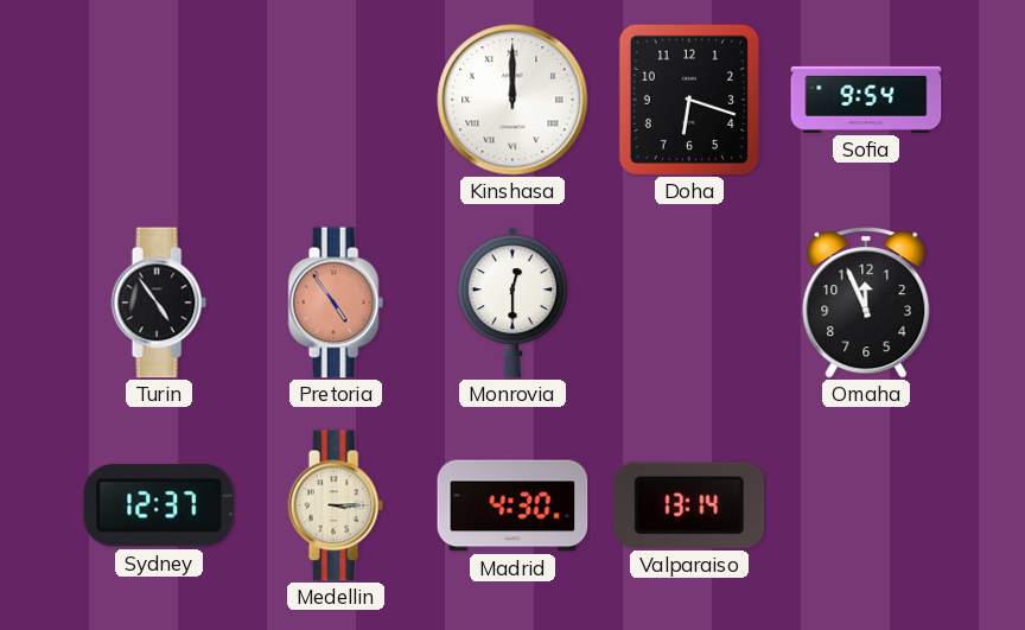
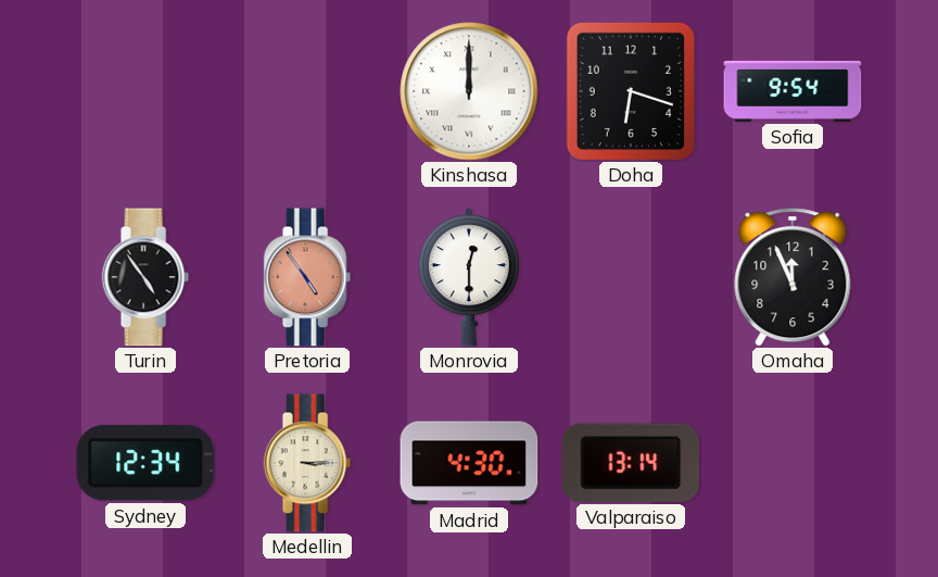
Sydney: 12:37 -> 12:34
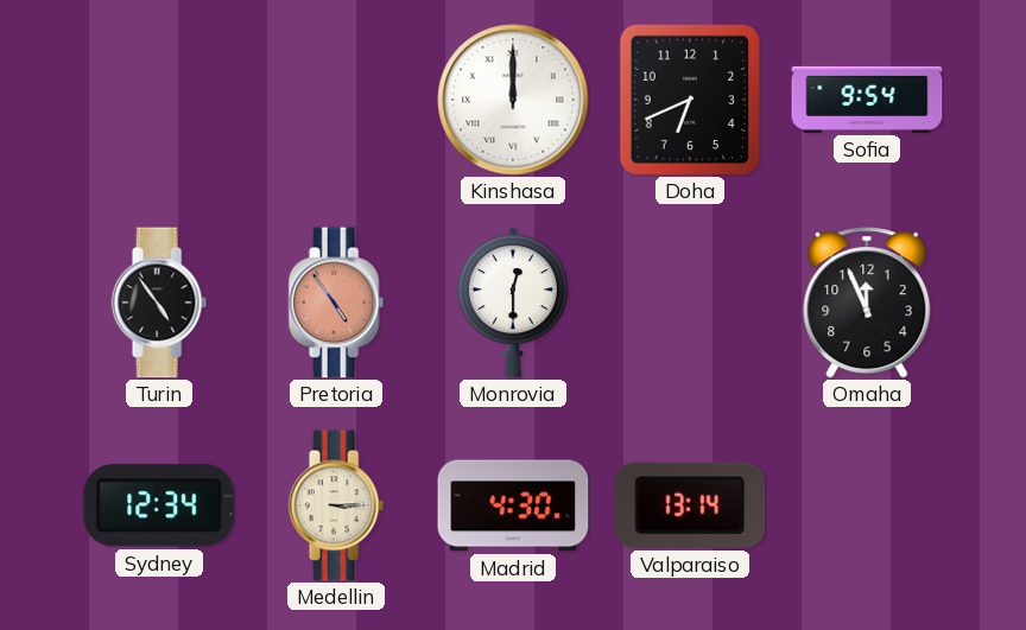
Doha: 6:18 -> 6:41
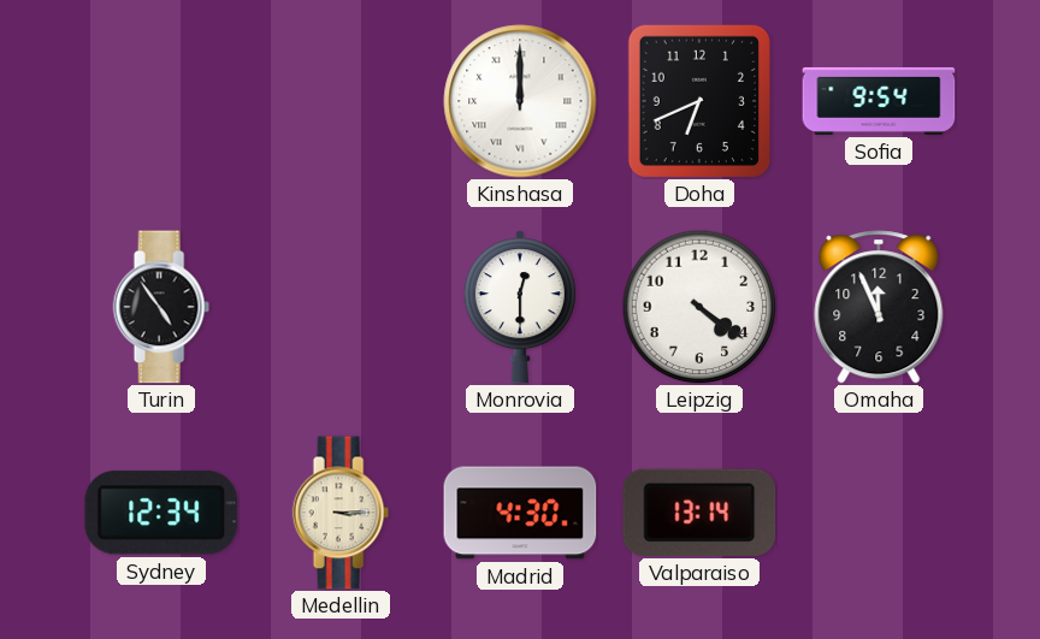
Pretoria: 4:54 -> none
Leipzig: none -> 4:21
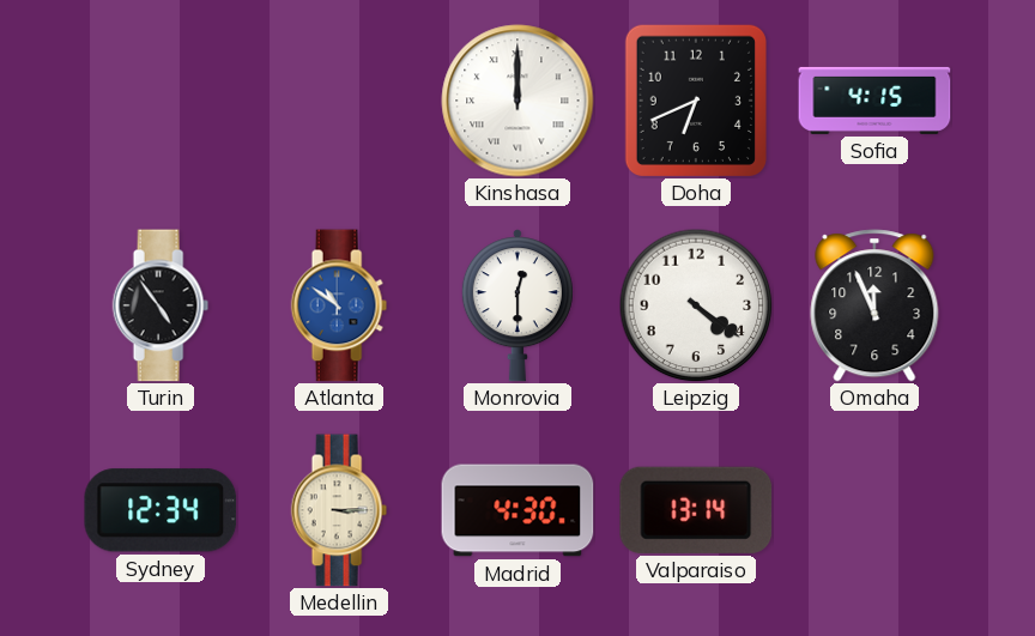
Sofia: 9:54 -> 4:15
Atlanta: none -> 10:51
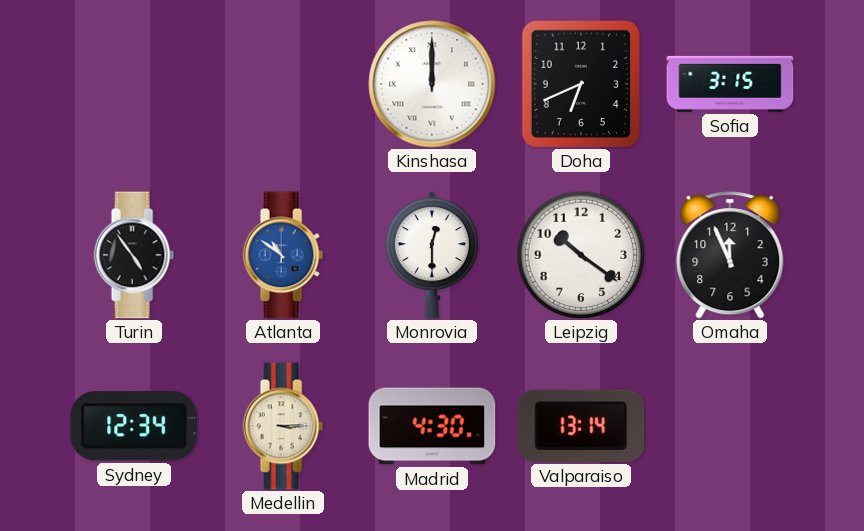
Sofia: 4:15 -> 3:15
Leipzig: 4:21 -> 10:21
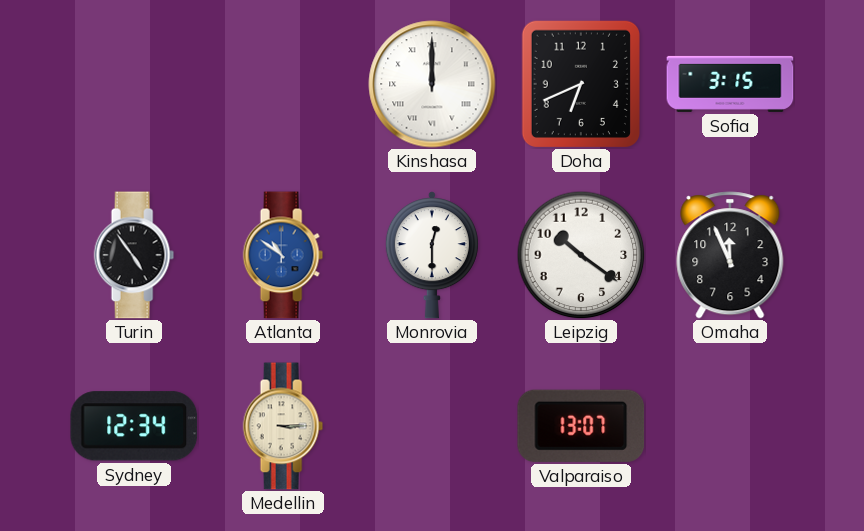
Madrid: 4:30 -> none
Valparaiso: 13:14 -> 13:07
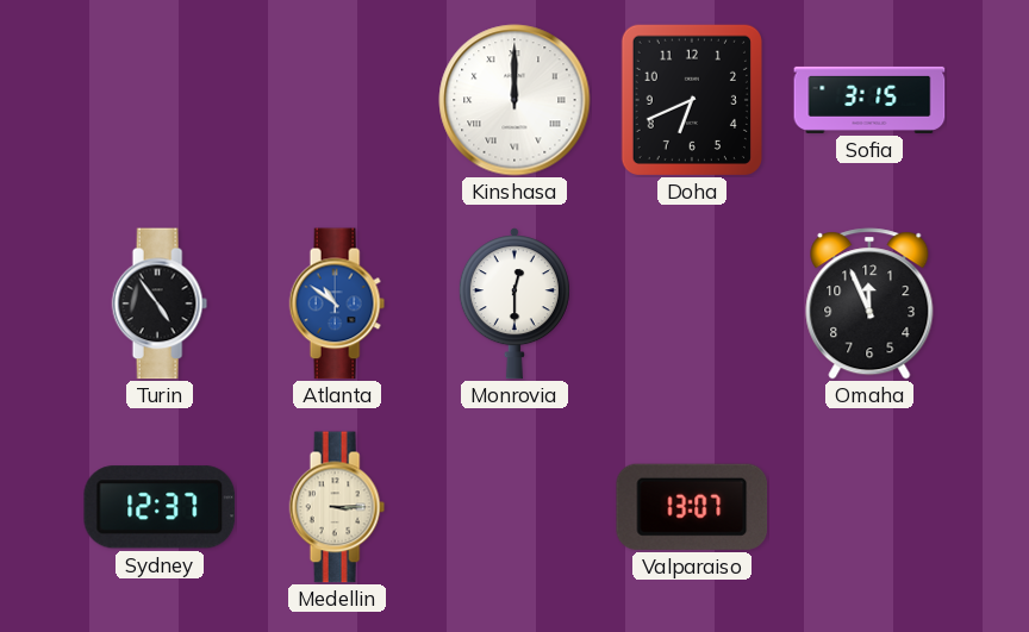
Leipzig: 10:21 -> none
Sydney: 12:34 -> 12:37
